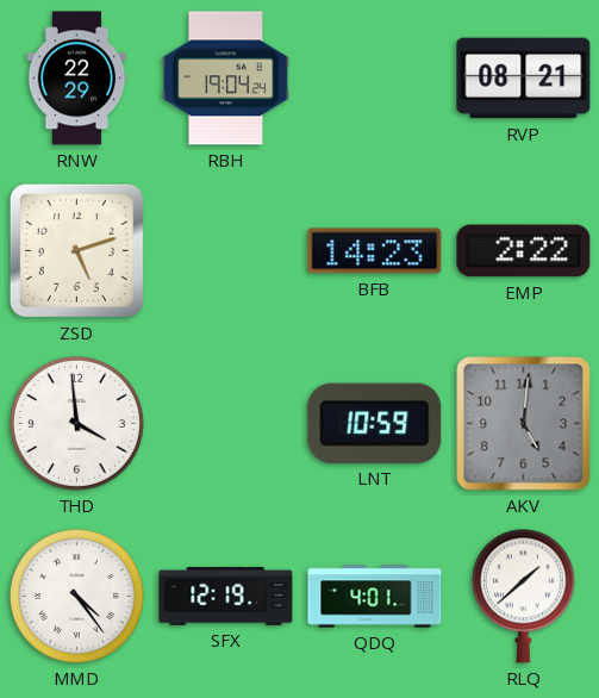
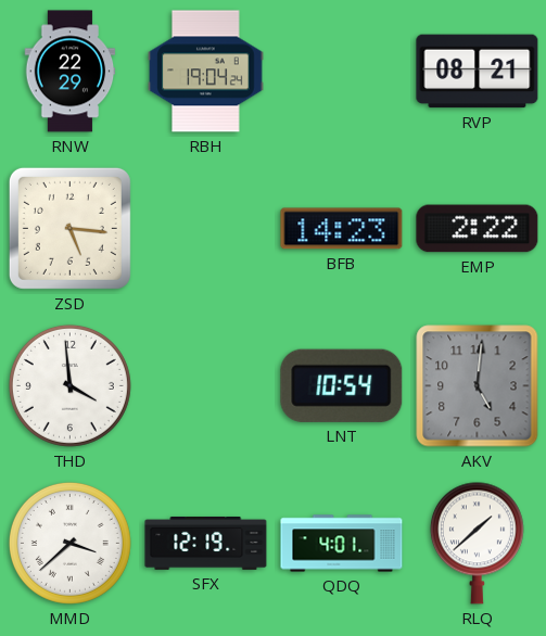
ZSD: 5:12 -> 5:16
LNT: 10:59 -> 10:54
MMD: 4:24 -> 3:38
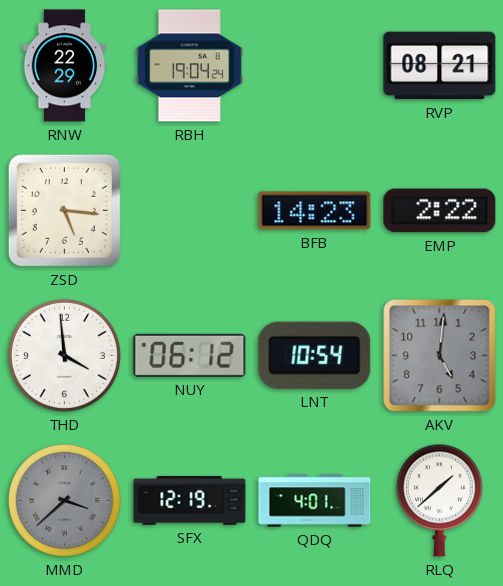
NUY: none -> 06:12
MMD dial: white -> grey
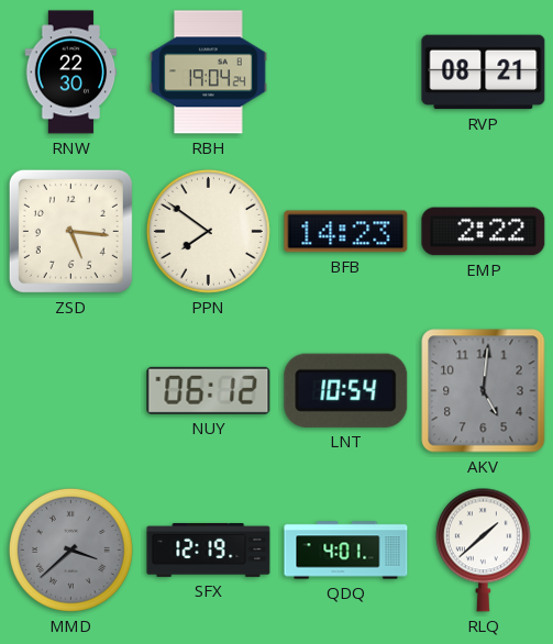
RNW: 22:29 -> 22:30
PPN: none -> 7:51
THD: 3:59 -> none
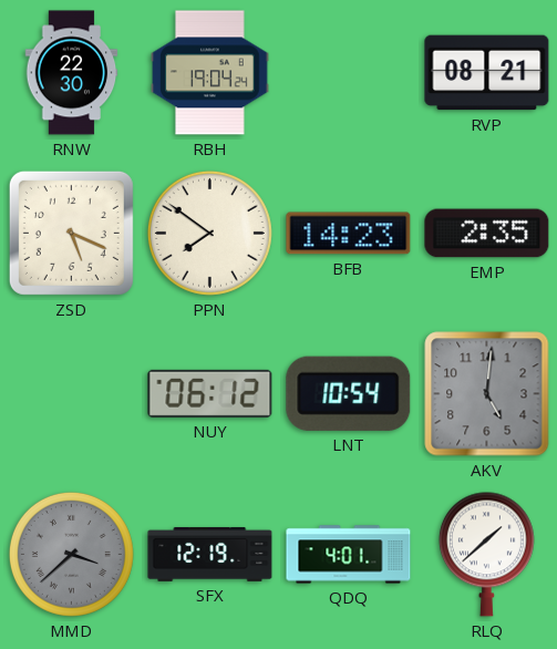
ZSD: 5:16 -> 5:19
EMP: 2:22 -> 2:35
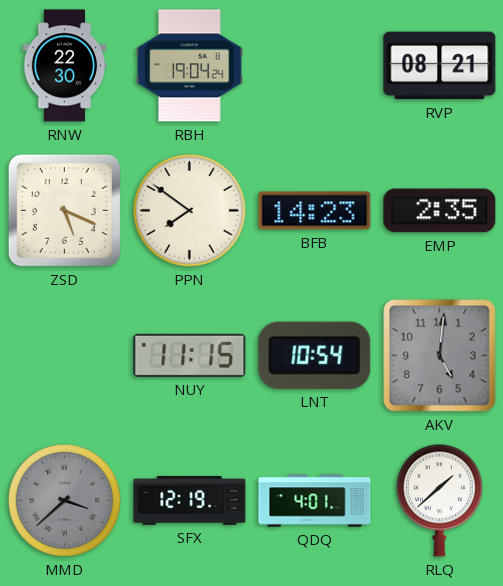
NUY: 06:12 -> 11:15
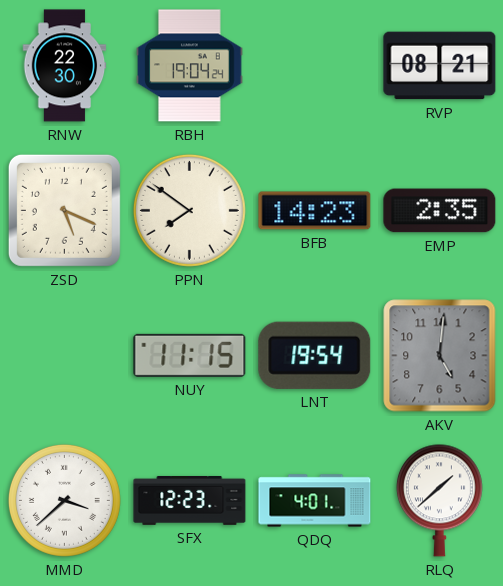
LNT: 10:54 -> 19:54
MMD dial: grey -> white
SFX: 12:19 -> 12:23
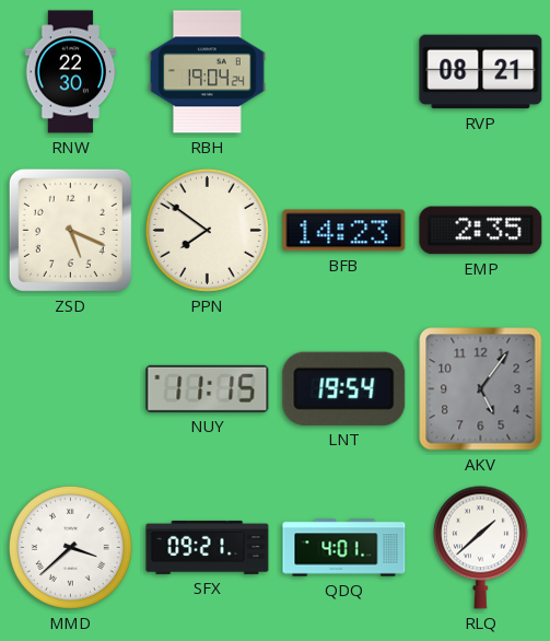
AKV: 5:01 -> 5:06
SFX: 12:23 -> 09:21
